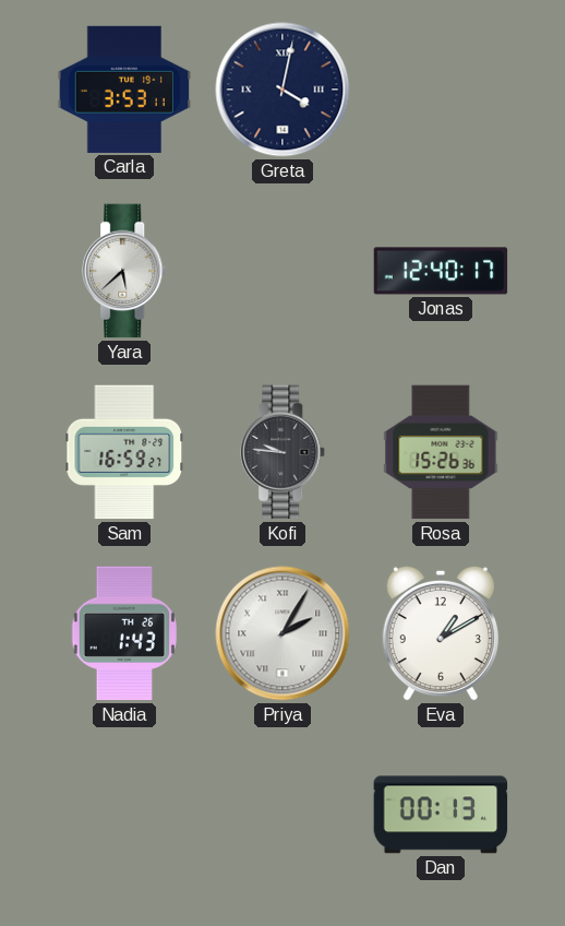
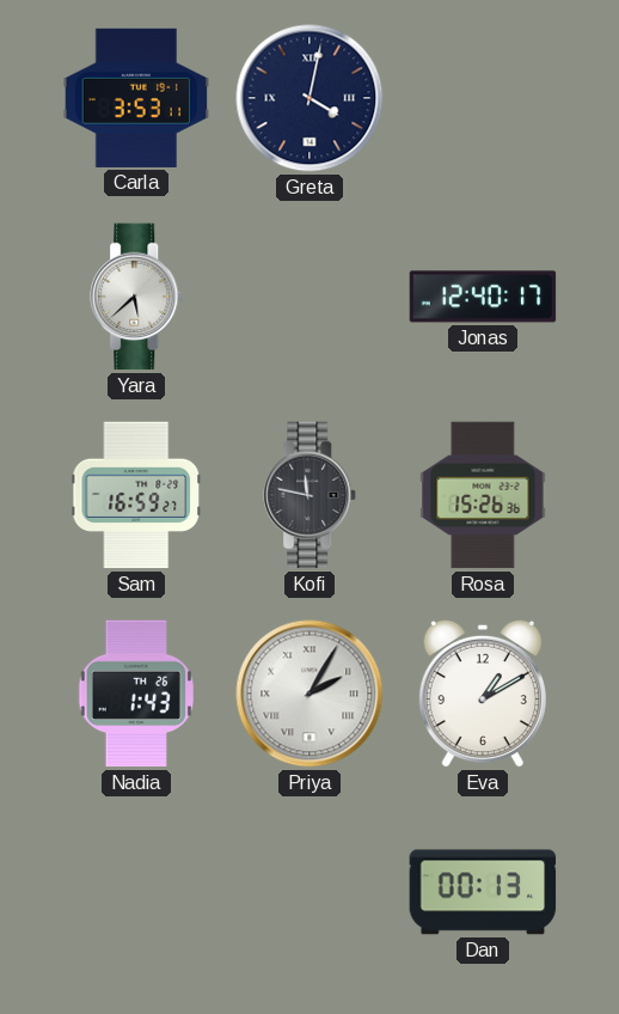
Kofi: 9:46 -> 11:47
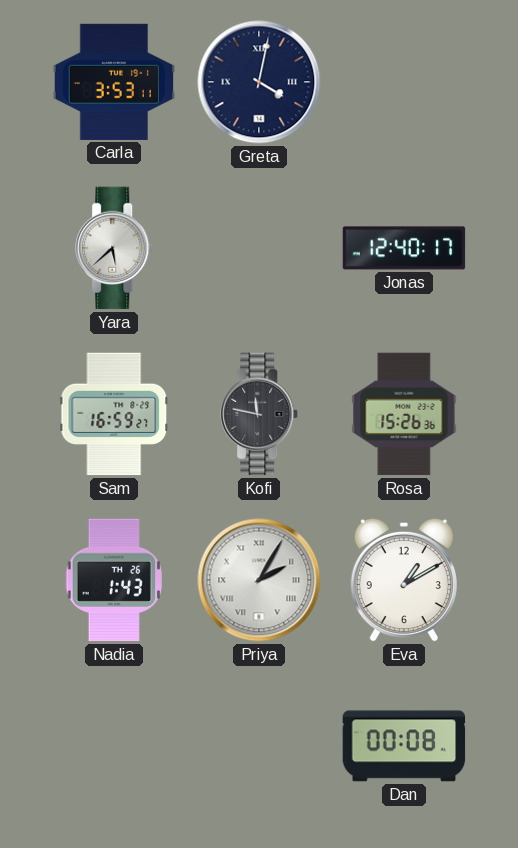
Dan: 00:13 -> 00:08
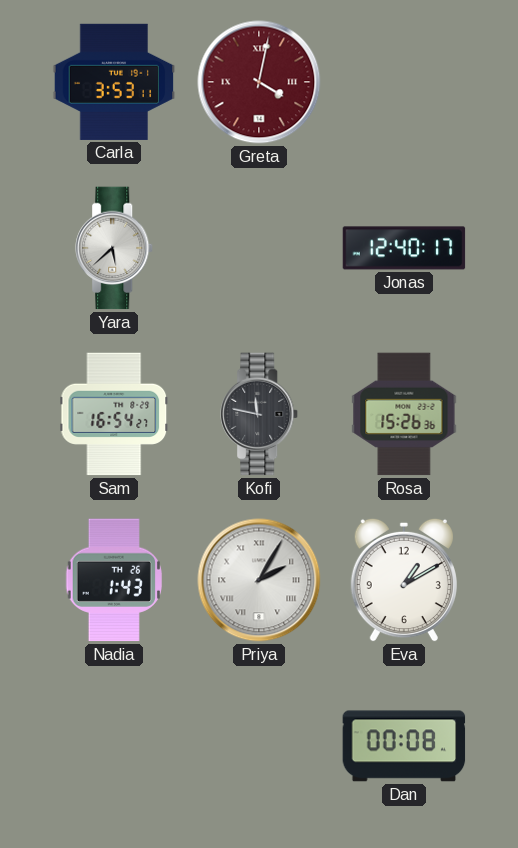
Greta dial: navy -> burgundy
Sam: 16:59 -> 16:54
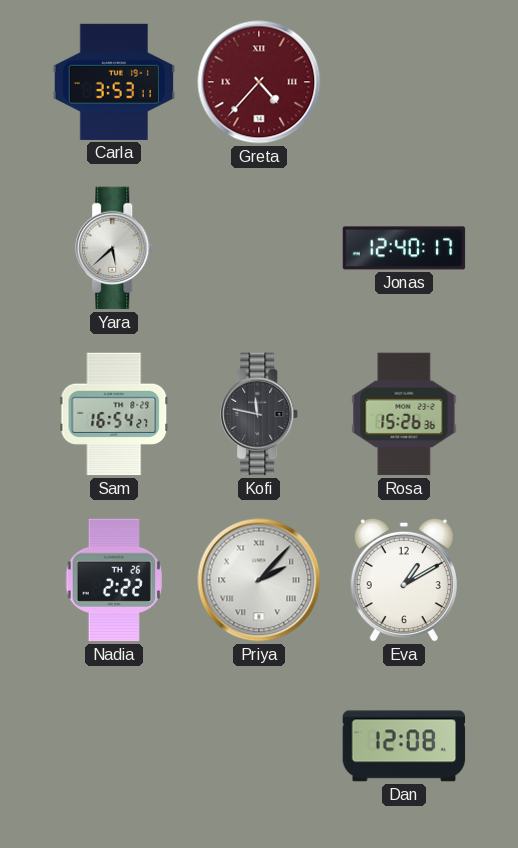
Greta: 4:02 -> 4:37
Nadia: 1:43 -> 2:22
Priya: 2:05 -> 2:07
Dan: 00:08 -> 12:08
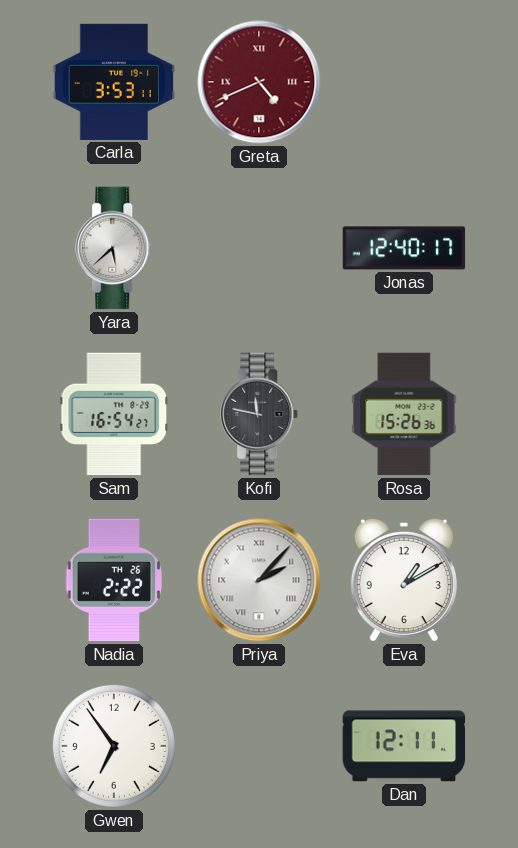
Greta: 4:37 -> 4:41
Gwen: none -> 6:54
Dan: 12:08 -> 12:11
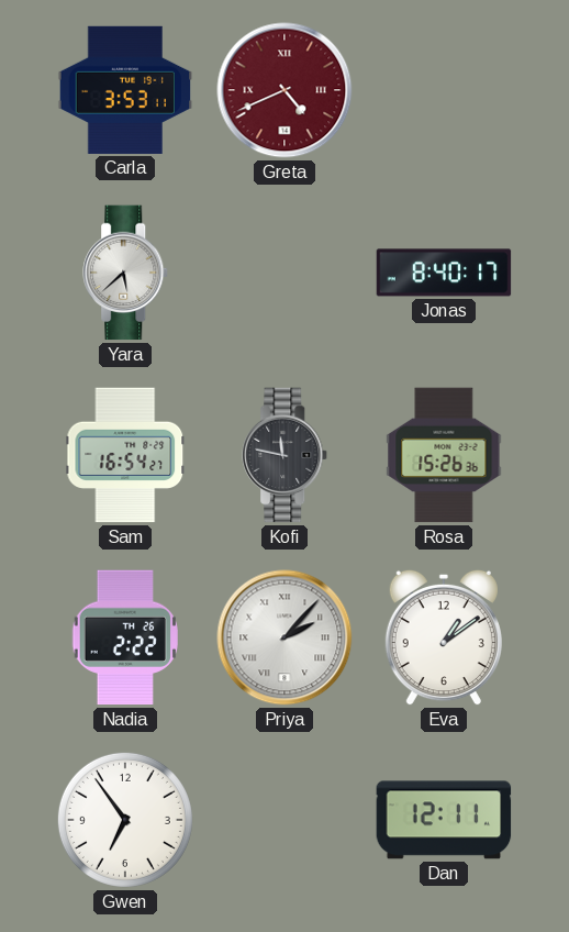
Jonas: 12:40 -> 8:40
Eva: 1:10 -> 1:09
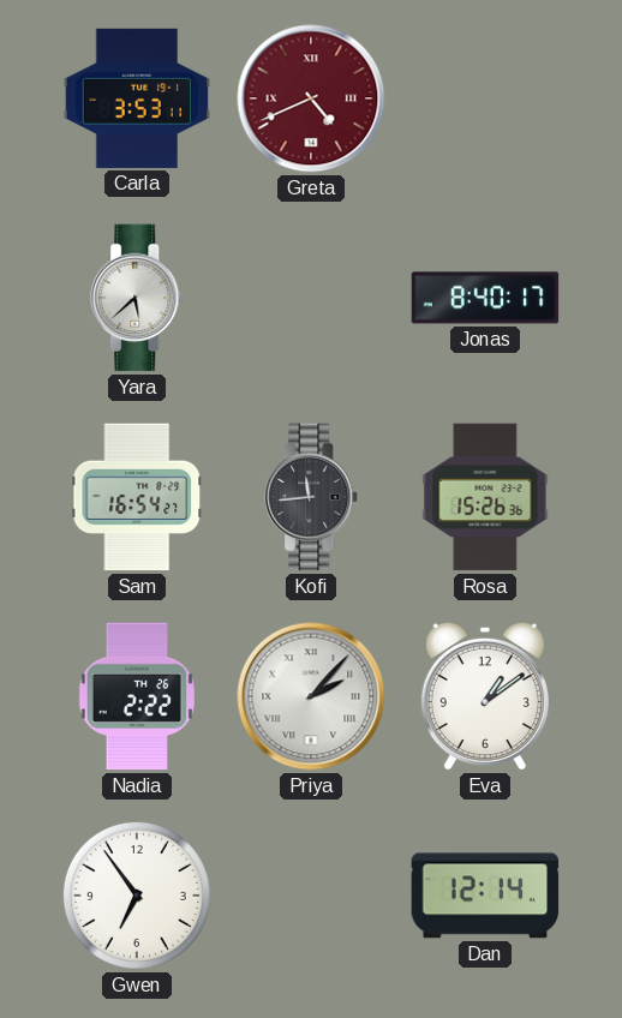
Kofi: 11:47 -> 11:44
Dan: 12:11 -> 12:14
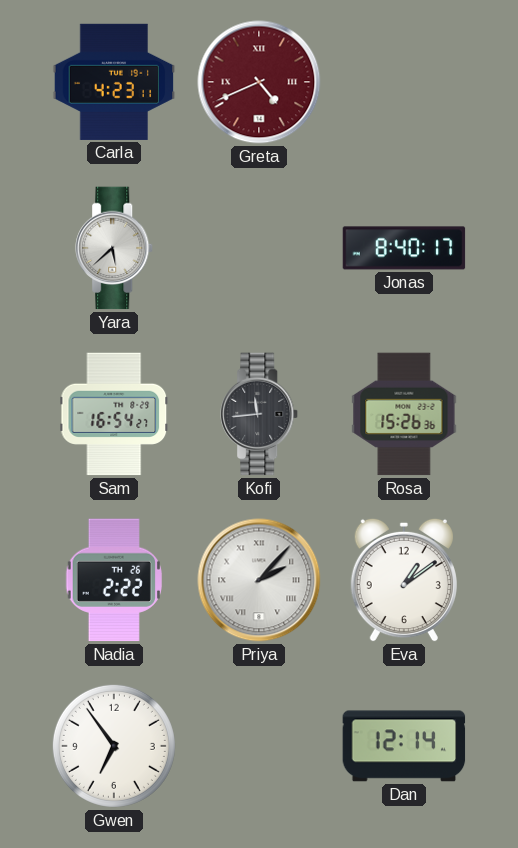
Carla: 3:53 -> 4:23
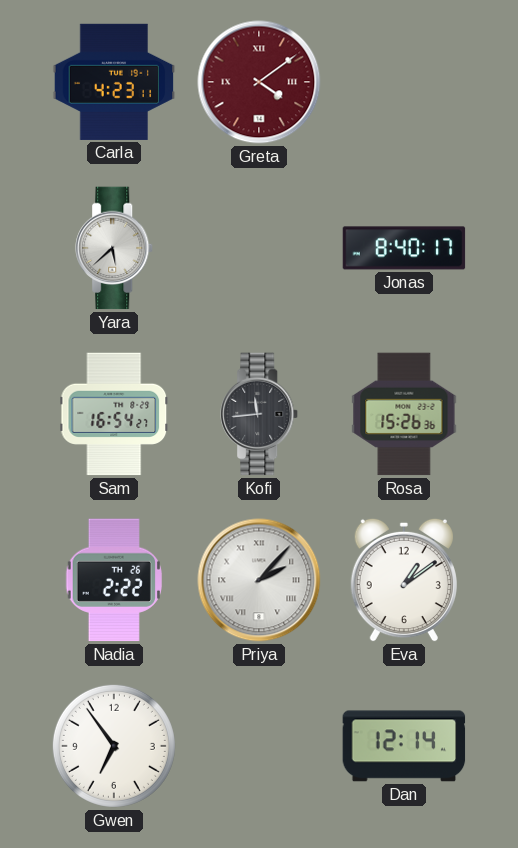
Greta: 4:41 -> 4:09
